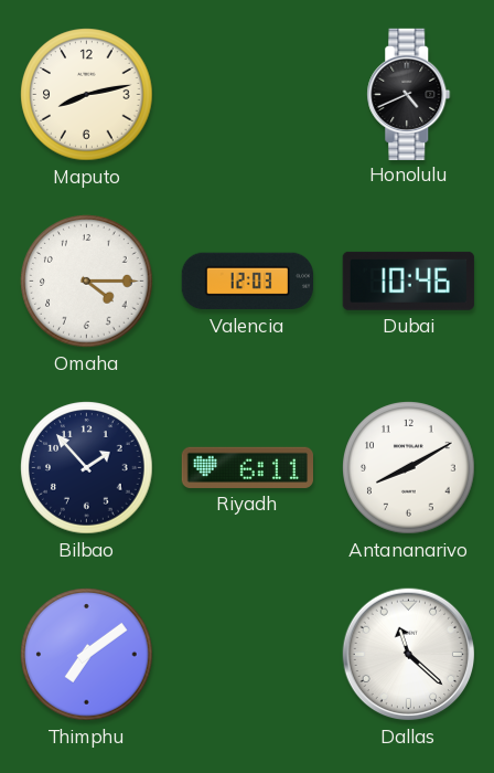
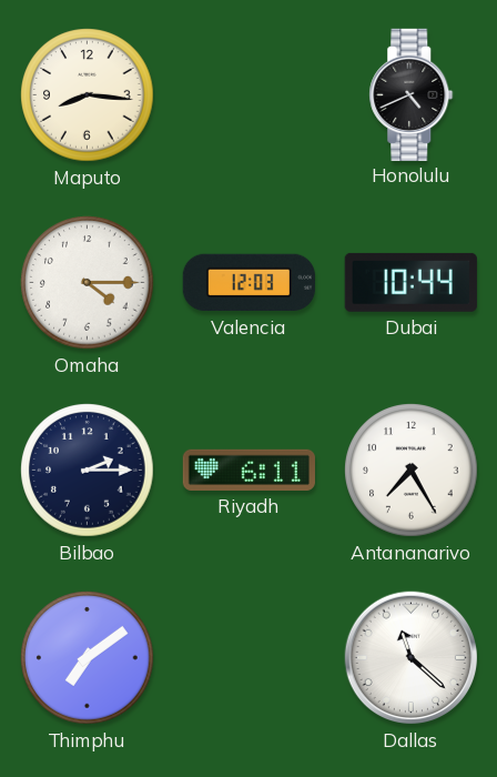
Maputo: 8:13 -> 8:16
Dubai: 10:46 -> 10:44
Bilbao: 1:53 -> 2:15
Antananarivo: 8:10 -> 7:25
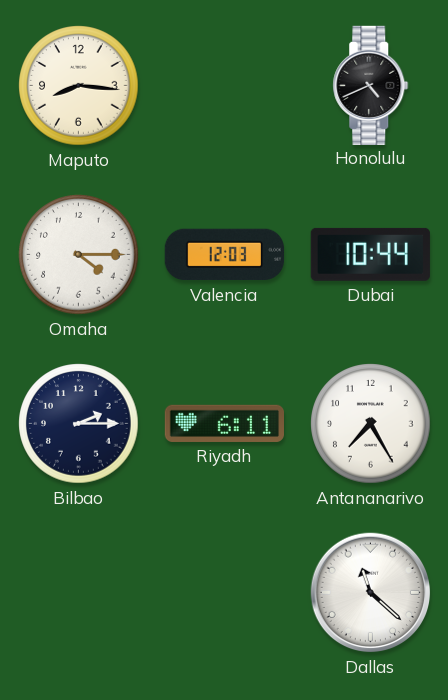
Thimphu: 7:09 -> none
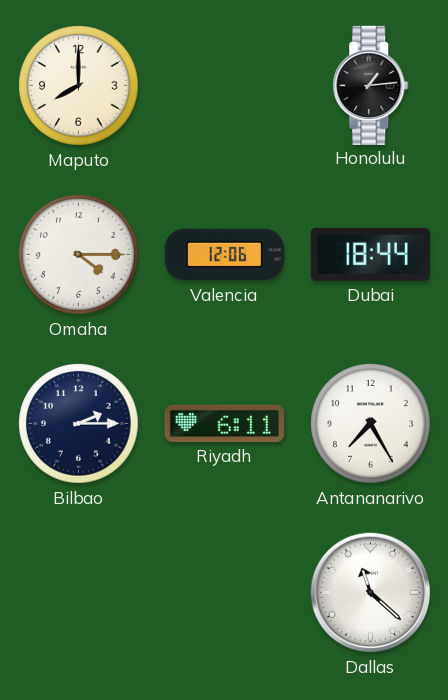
Maputo: 8:16 -> 8:00
Honolulu: 4:41 -> 1:14
Valencia: 12:03 -> 12:06
Dubai: 10:44 -> 18:44
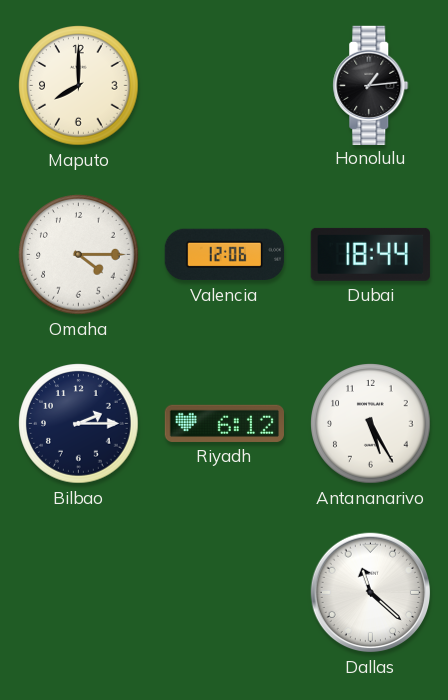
Riyadh: 6:11 -> 6:12
Antananarivo: 7:25 -> 5:25
